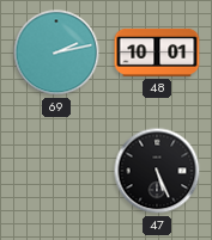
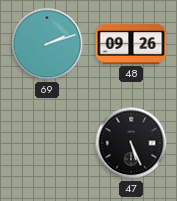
69: 2:13 -> 2:12
48: 10:01 -> 09:26
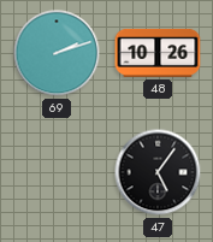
48: 09:26 -> 10:26
47: 5:26 -> 5:06
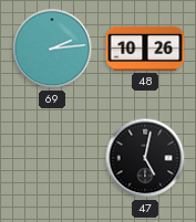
69: 2:12 -> 2:14
47: 5:06 -> 5:02
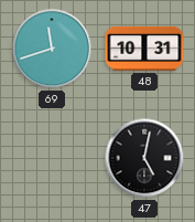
69: 2:14 -> 11:42
48: 10:26 -> 10:31
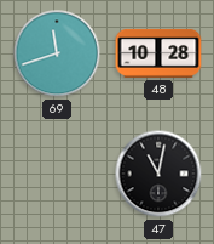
48: 10:31 -> 10:28
47: 5:02 -> 11:02
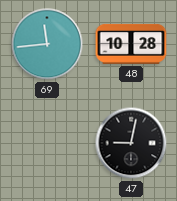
69: 11:42 -> 11:44
47: 11:02 -> 9:02
